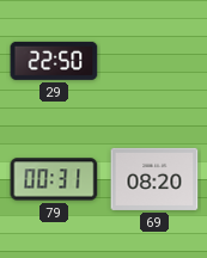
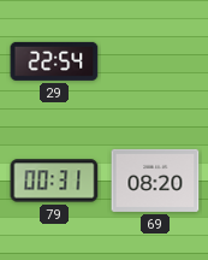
29: 22:50 -> 22:54
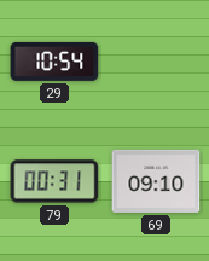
29: 22:54 -> 10:54
69: 08:20 -> 09:10
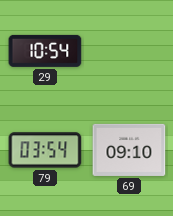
79: 00:31 -> 03:54
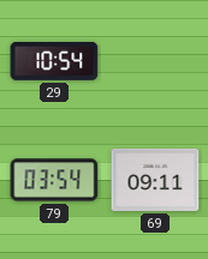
69: 09:10 -> 09:11
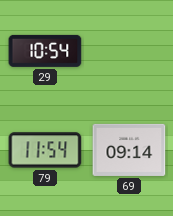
79: 03:54 -> 11:54
69: 09:11 -> 09:14
